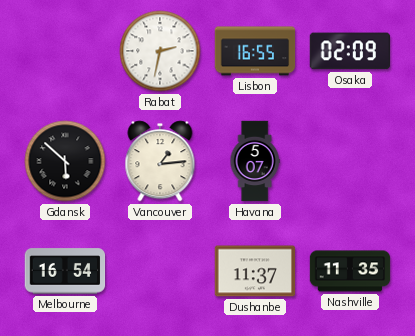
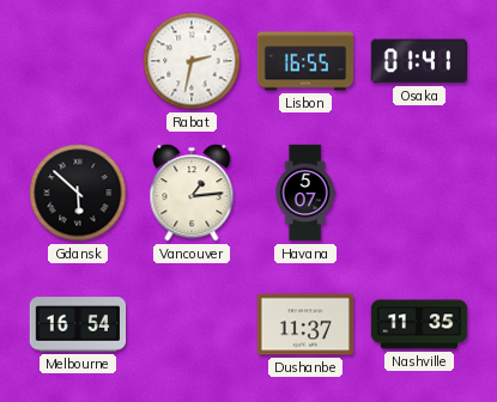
Osaka: 02:09 -> 01:41
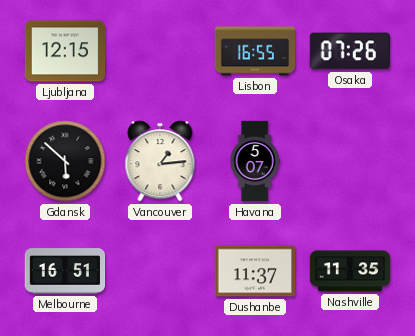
Ljubljana: none -> 12:15
Rabat: 2:32 -> none
Osaka: 01:41 -> 07:26
Melbourne: 16:54 -> 16:51
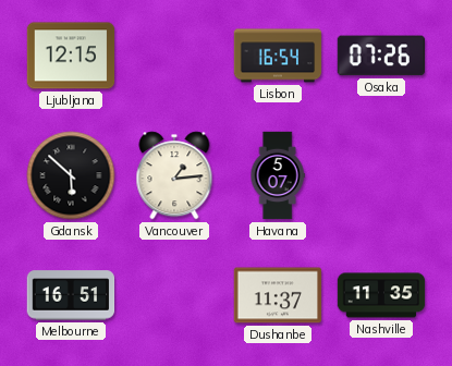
Lisbon: 16:55 -> 16:54
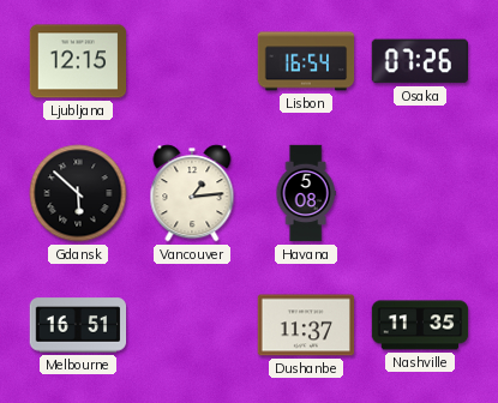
Havana: 5:07 -> 5:08
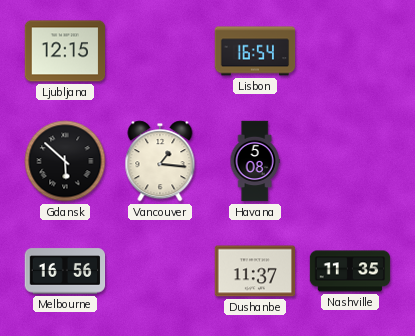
Osaka: 07:26 -> none
Vancouver: 1:14 -> 1:16
Melbourne: 16:51 -> 16:56
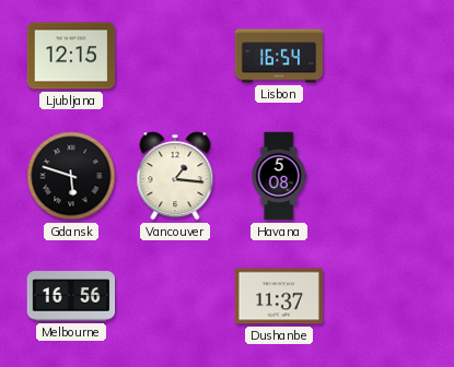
Gdansk: 5:52 -> 5:48
Nashville: 11:35 -> none
